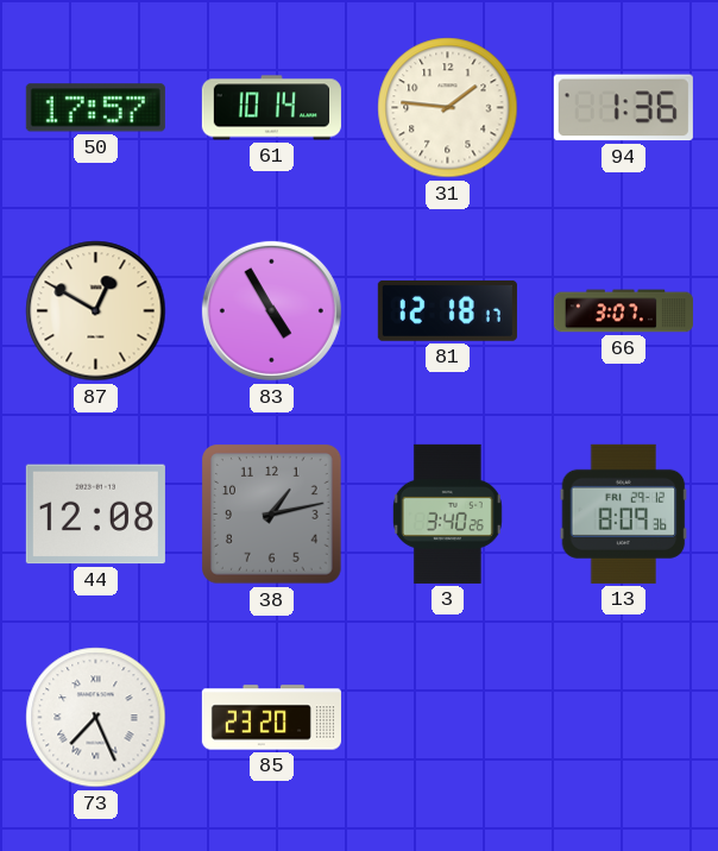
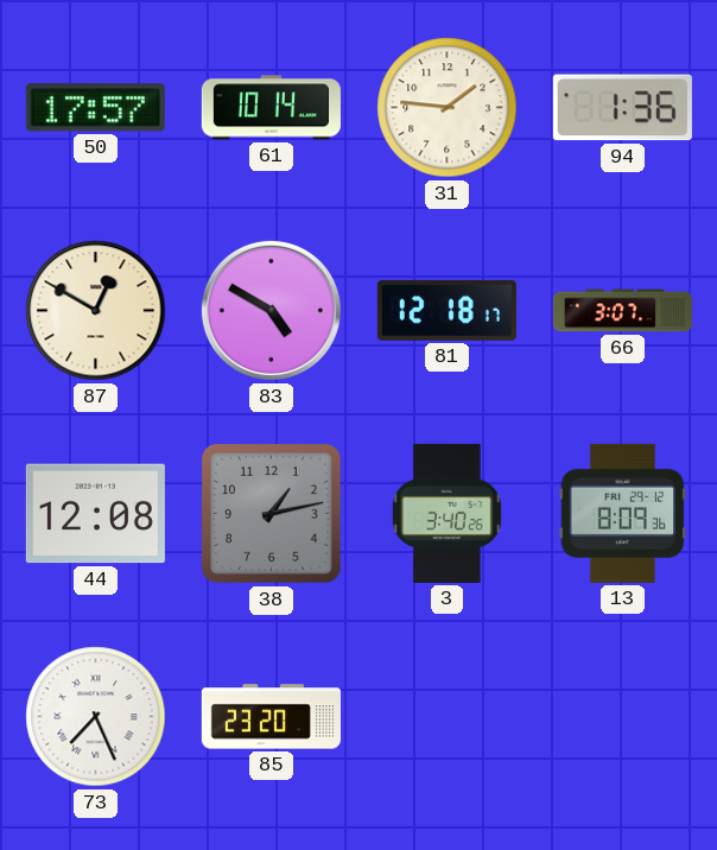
83: 4:55 -> 4:50
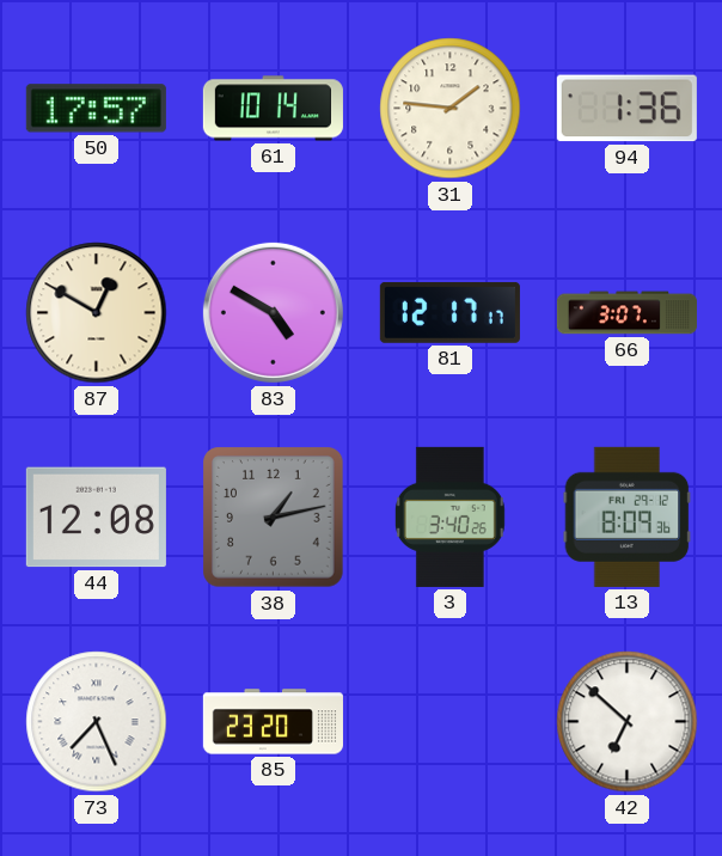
81: 12:18 -> 12:17
42: none -> 6:52
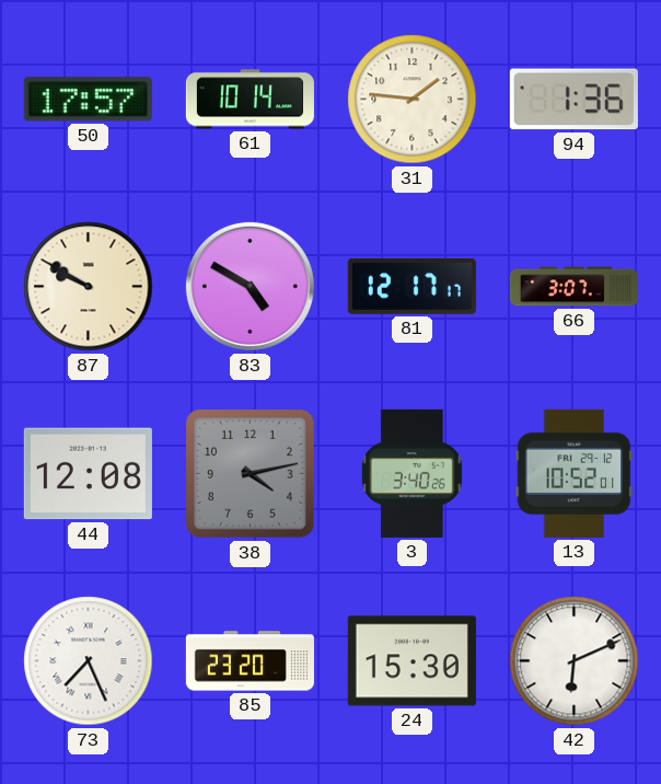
87: 12:50 -> 9:50
38: 1:13 -> 4:13
13: 8:09 -> 10:52
24: none -> 15:30
42: 6:52 -> 6:11
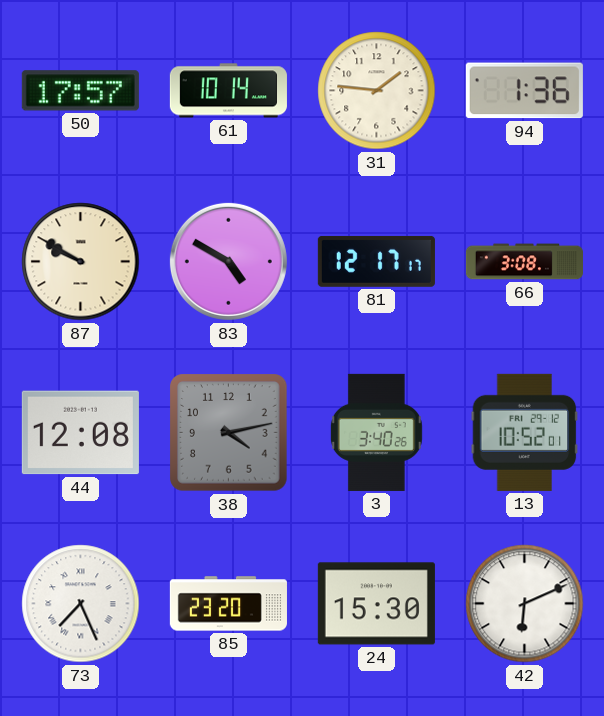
66: 3:07 -> 3:08
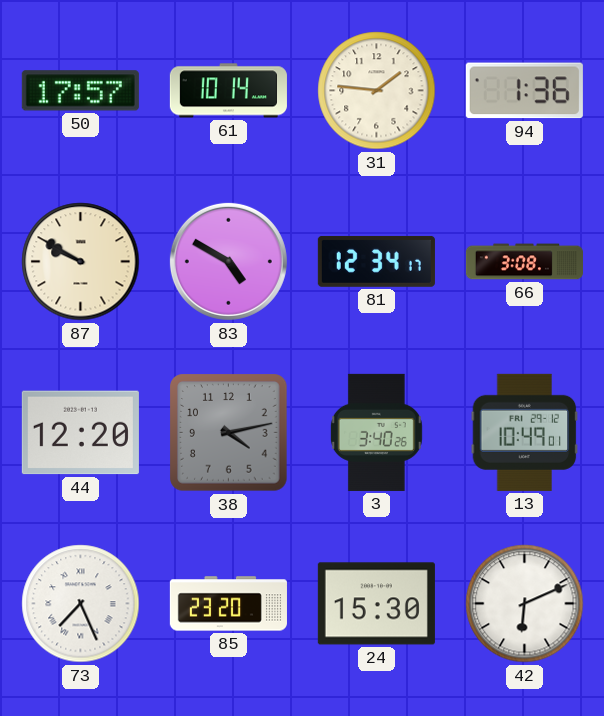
81: 12:17 -> 12:34
44: 12:08 -> 12:20
13: 10:52 -> 10:49
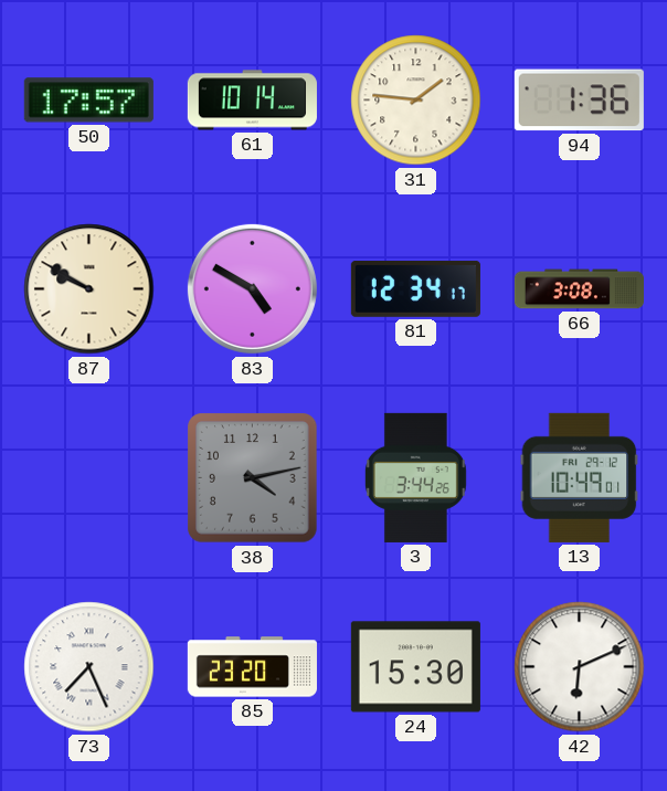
44: 12:20 -> none
3: 3:40 -> 3:44
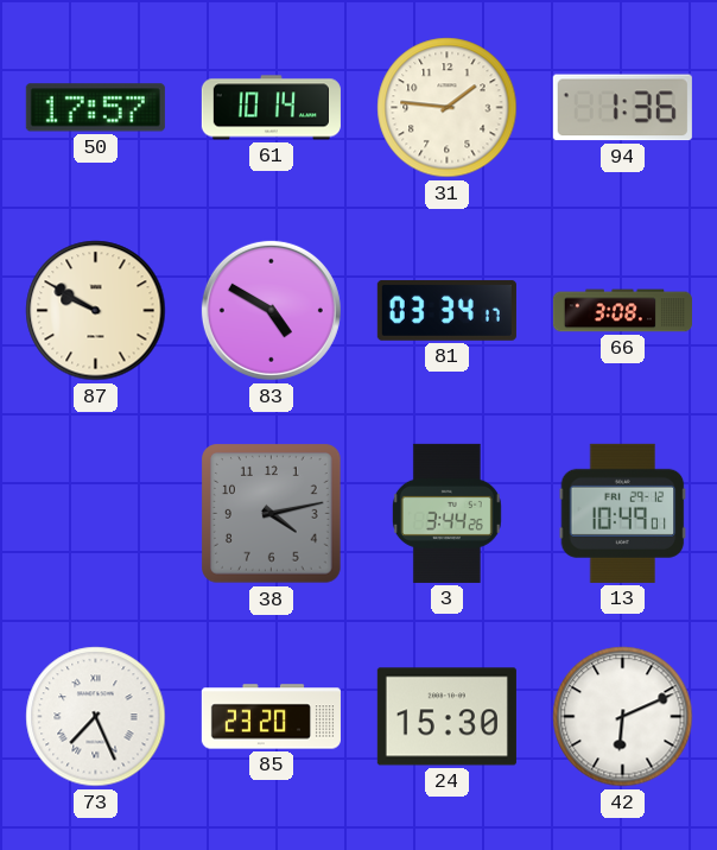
81: 12:34 -> 03:34
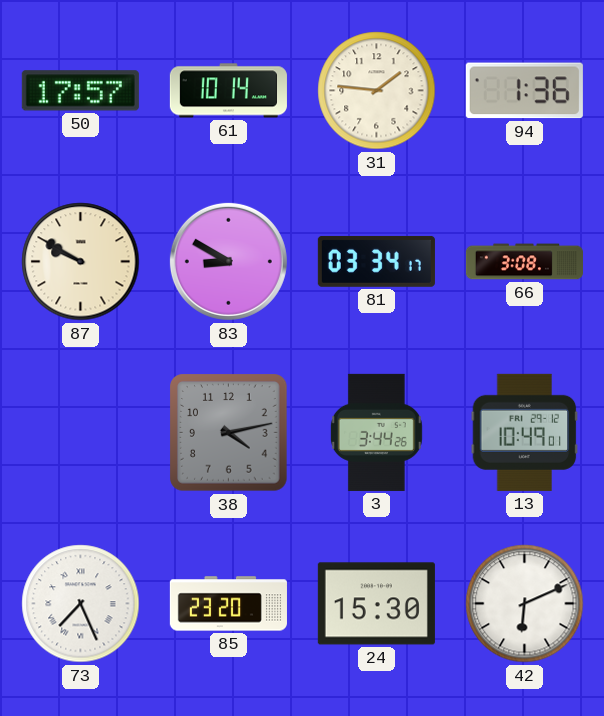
83: 4:50 -> 8:50
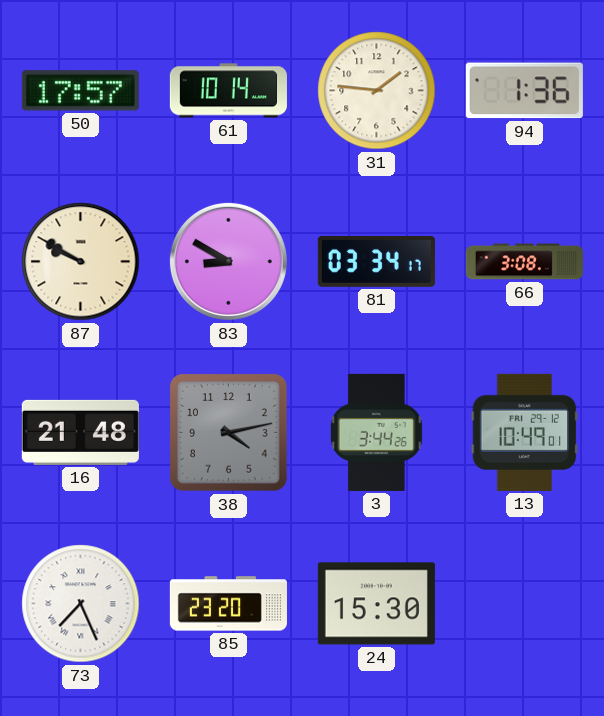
16: none -> 21:48
42: 6:11 -> none
